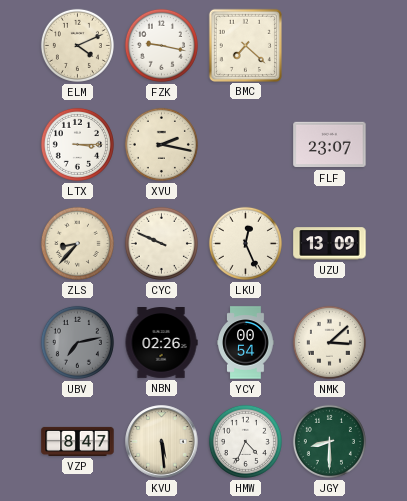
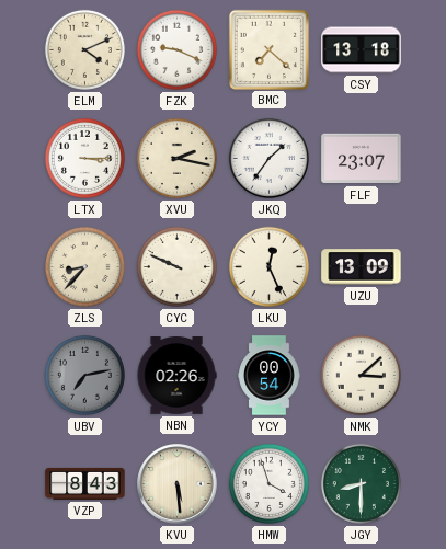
FZK: 9:17 -> 9:19
CSY: none -> 13:18
JKQ: none -> 1:36
VZP: 8:47 -> 8:43
HMW: 4:34 -> 3:57
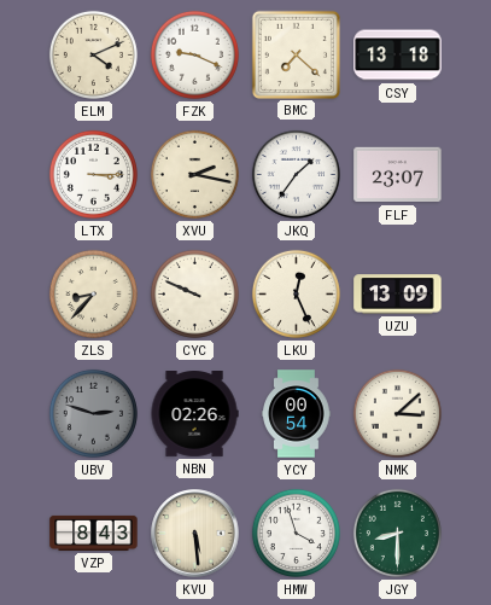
UBV: 7:13 -> 2:48
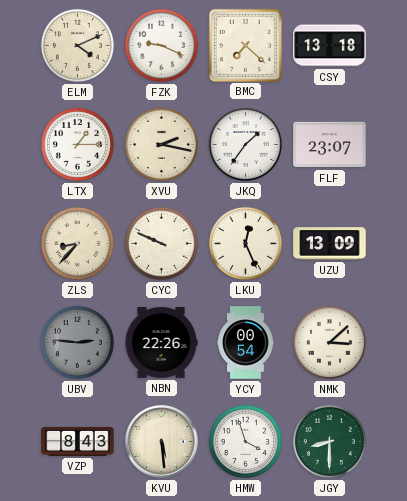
LTX: 3:15 -> 1:15
UBV: 2:48 -> 2:46
NBN: 02:26 -> 22:26
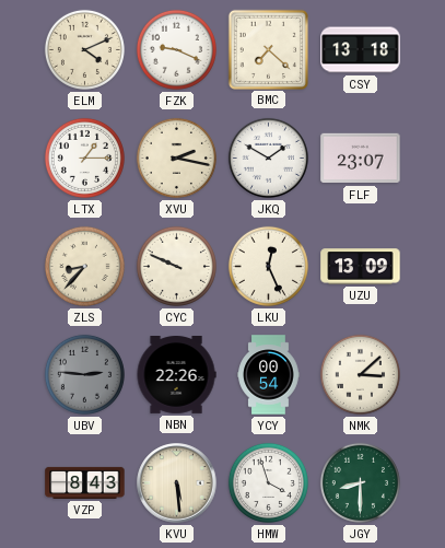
JKQ: 1:36 -> 1:50
